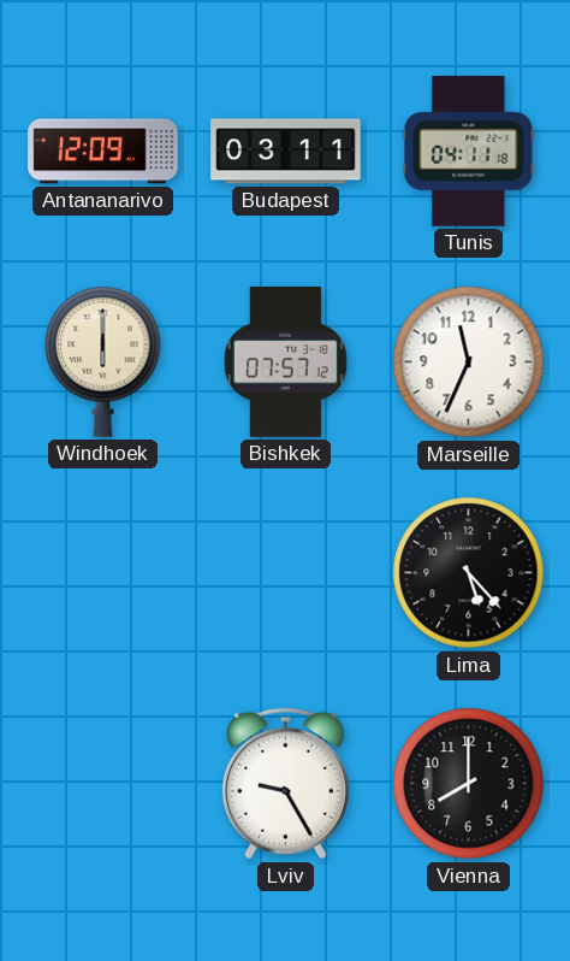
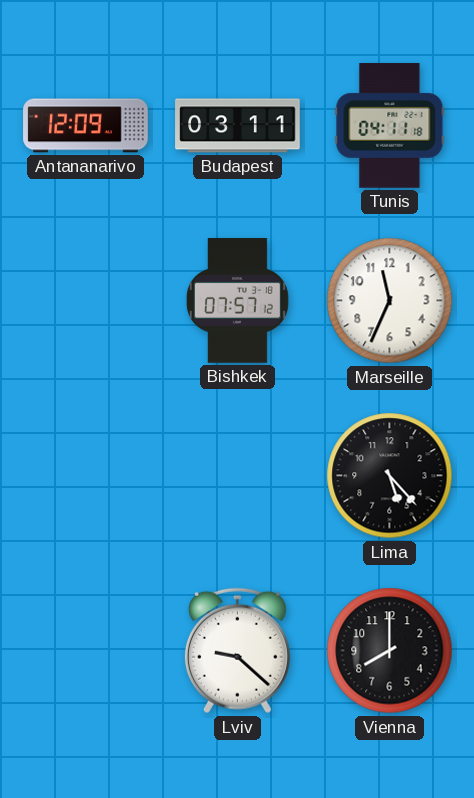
Windhoek: 6:00 -> none
Lviv: 9:25 -> 9:22
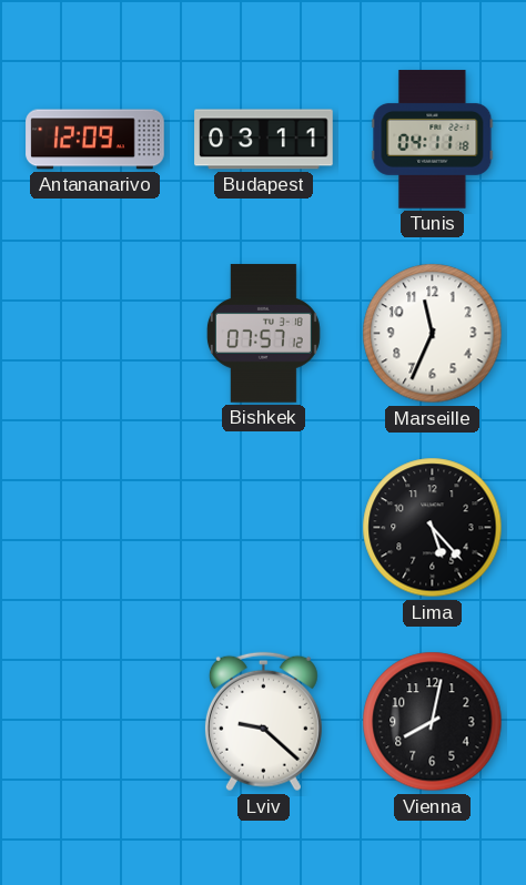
Vienna: 8:00 -> 8:02
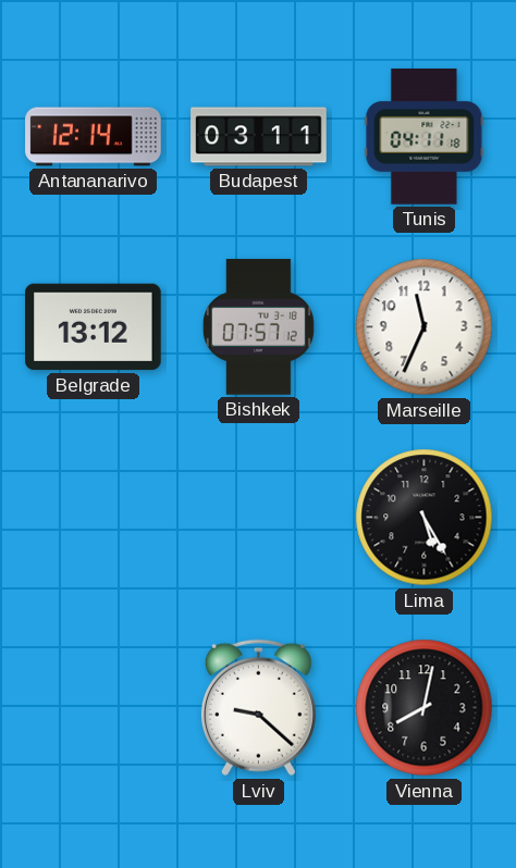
Antananarivo: 12:09 -> 12:14
Belgrade: none -> 13:12
Lima: 5:23 -> 5:25
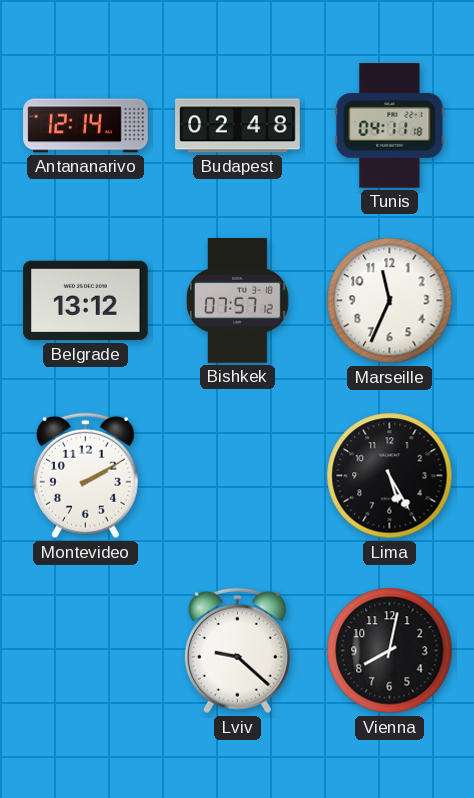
Budapest: 03:11 -> 02:48
Montevideo: none -> 2:10
